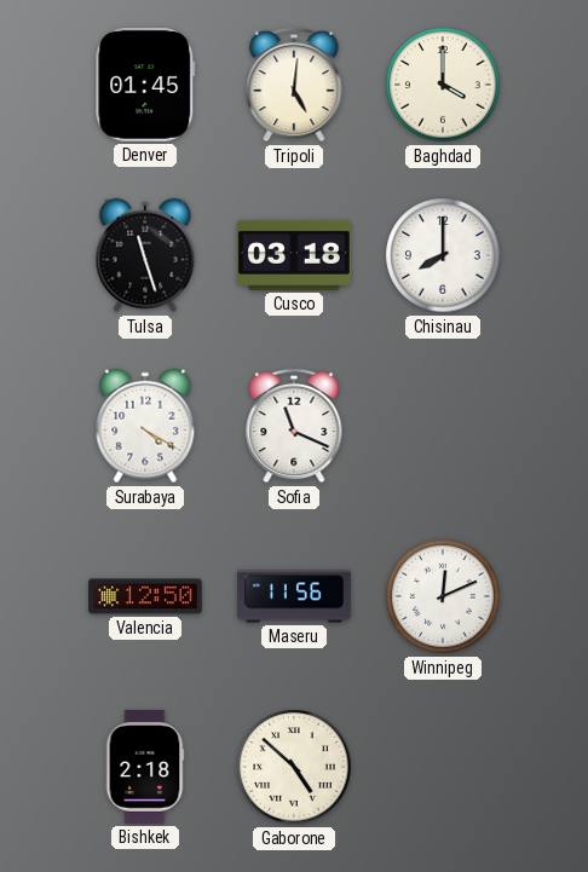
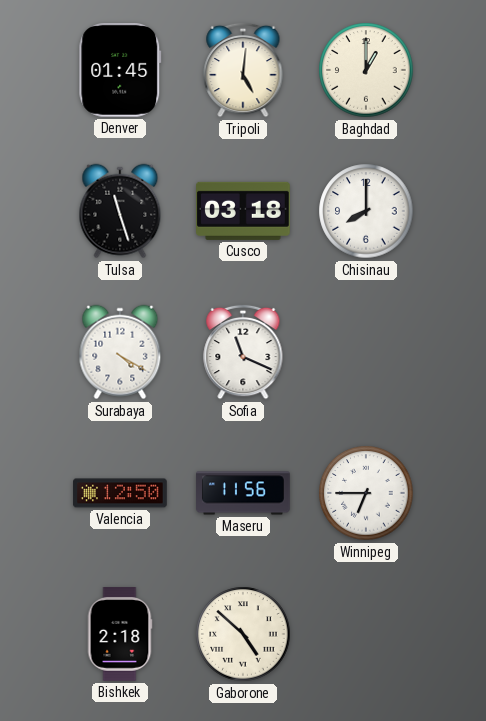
Baghdad: 4:00 -> 1:00
Winnipeg: 12:11 -> 6:45
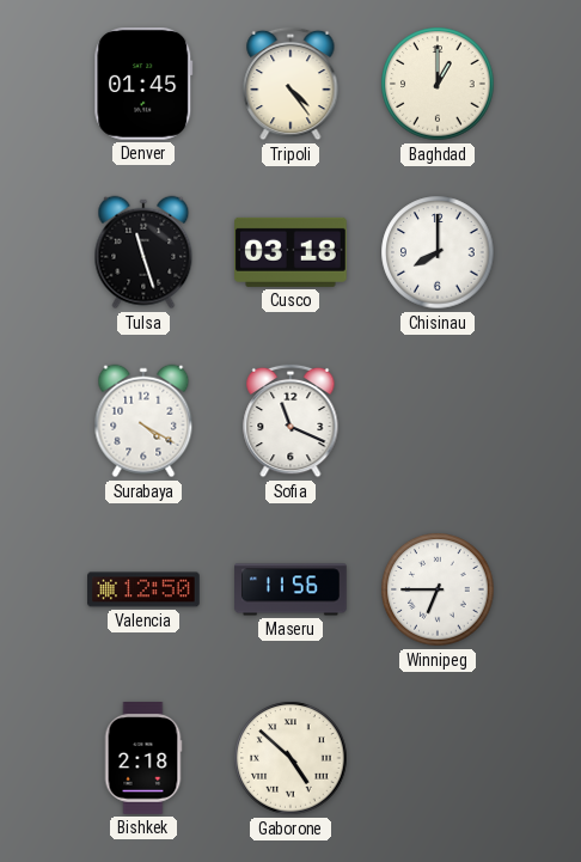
Tripoli: 5:01 -> 4:24
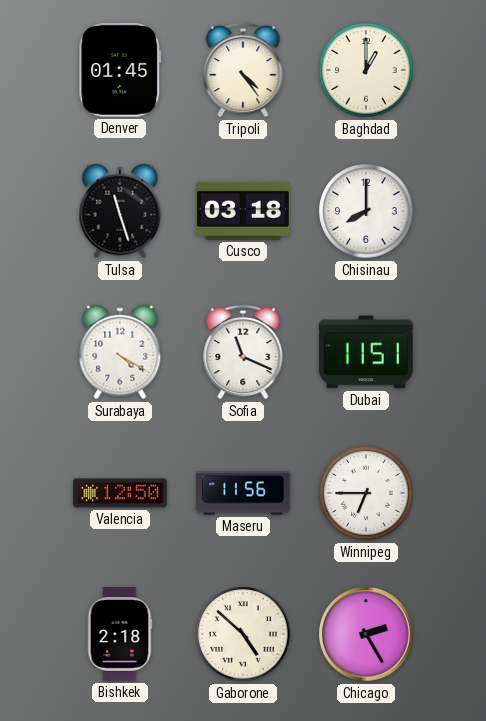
Dubai: none -> 11:51
Chicago: none -> 2:25
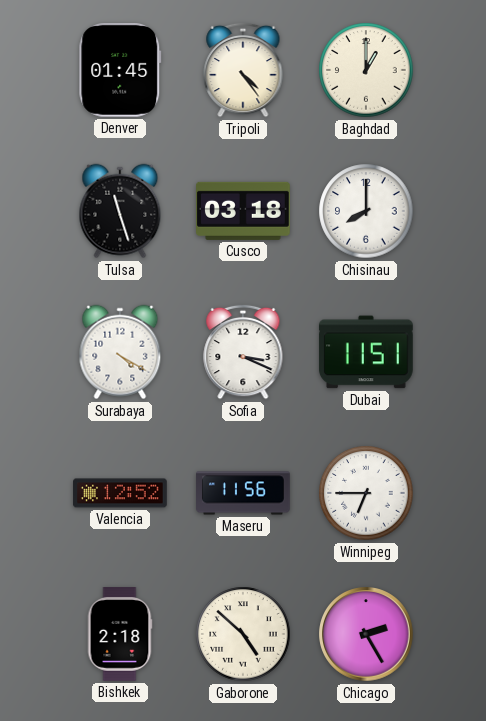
Sofia: 11:19 -> 3:19
Valencia: 12:50 -> 12:52
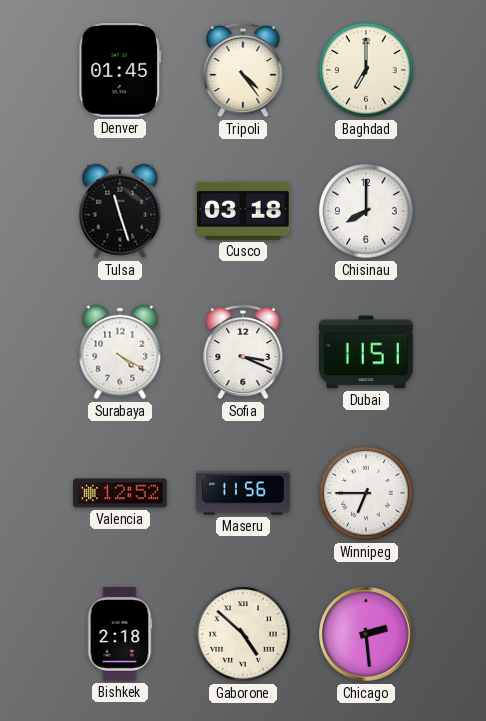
Baghdad: 1:00 -> 7:00
Chicago: 2:25 -> 2:29
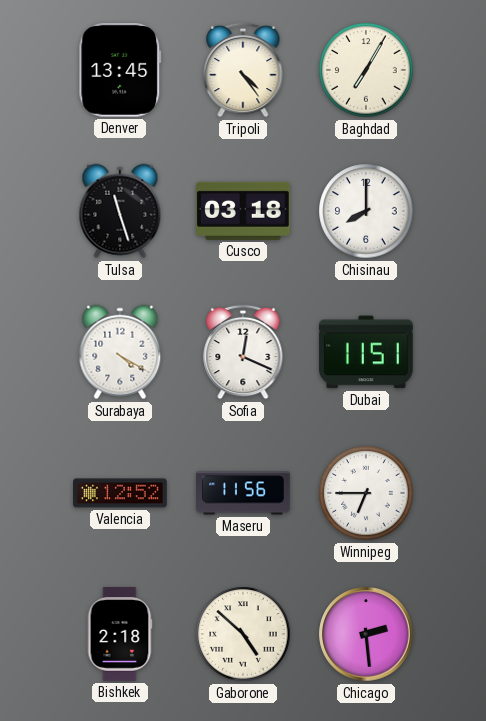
Denver: 01:45 -> 13:45
Baghdad: 7:00 -> 7:05
Sofia: 3:19 -> 12:19
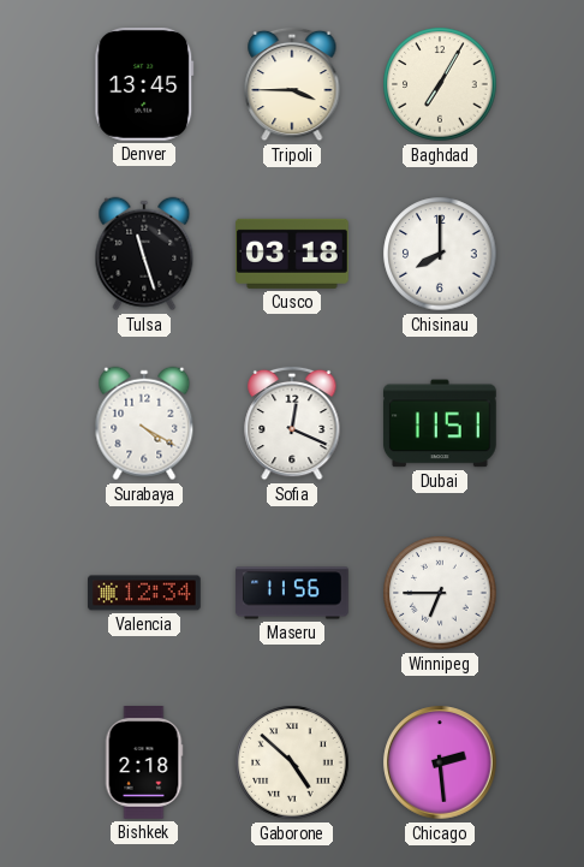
Tripoli: 4:24 -> 3:45
Valencia: 12:52 -> 12:34
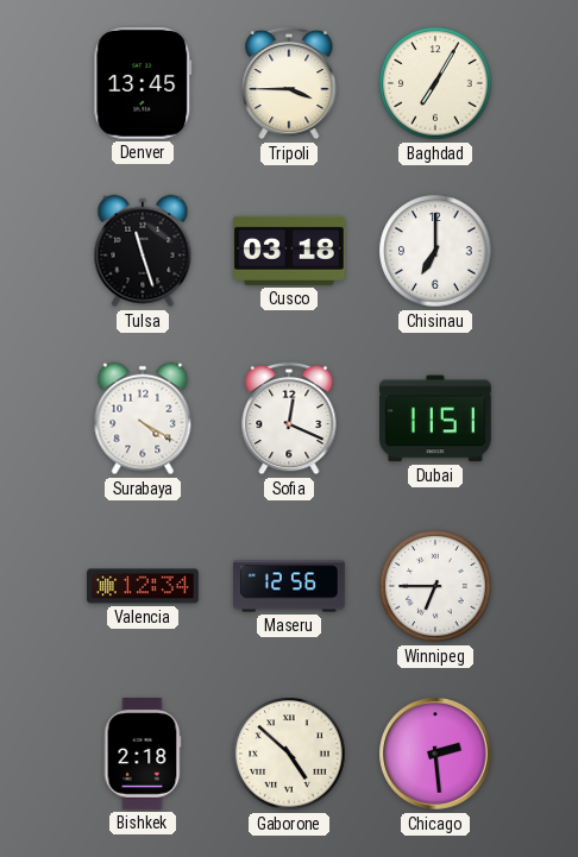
Chisinau: 8:00 -> 7:00
Maseru: 11:56 -> 12:56
